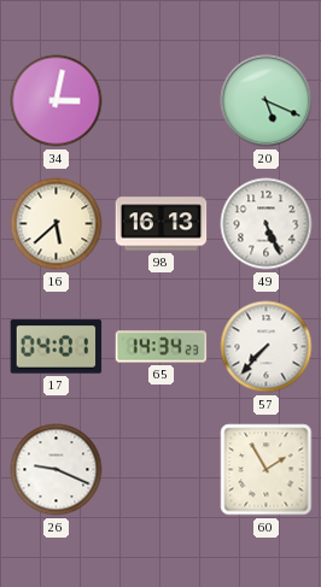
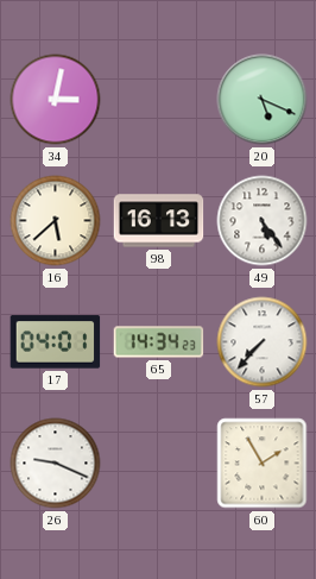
49: 5:26 -> 5:24
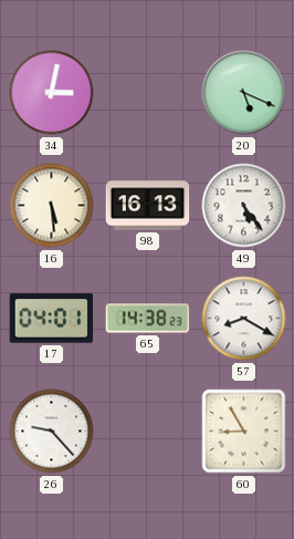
16: 5:38 -> 5:29
65: 14:34 -> 14:38
57: 7:37 -> 8:20
26: 9:19 -> 9:23
60: 1:55 -> 8:55
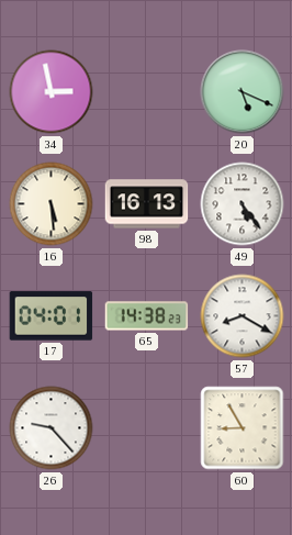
34: 3:02 -> 2:58
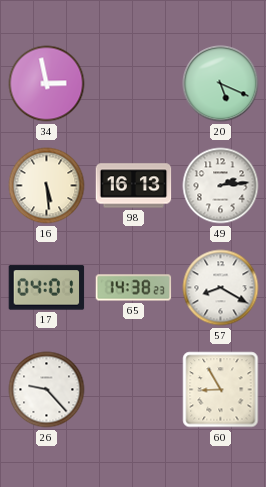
49: 5:24 -> 2:14
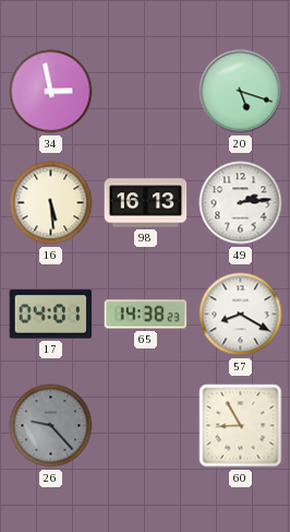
20: 5:19 -> 5:18
26 dial: white -> grey
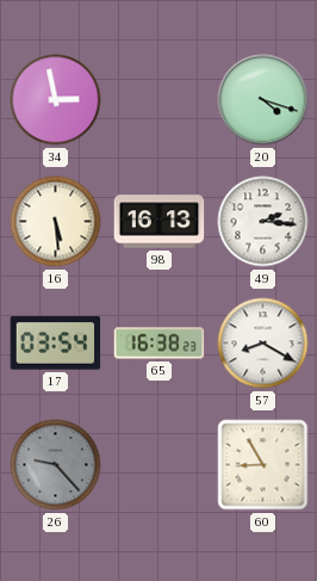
20: 5:18 -> 4:18
49: 2:14 -> 2:16
17: 04:01 -> 03:54
65: 14:38 -> 16:38
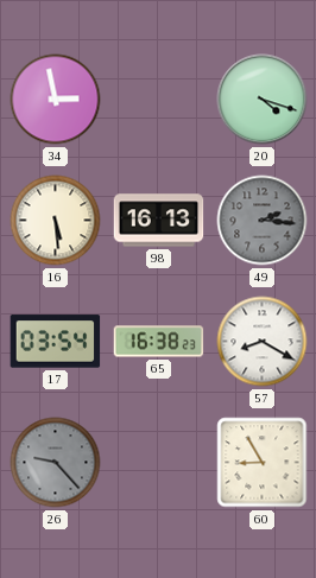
49 dial: white -> grey
